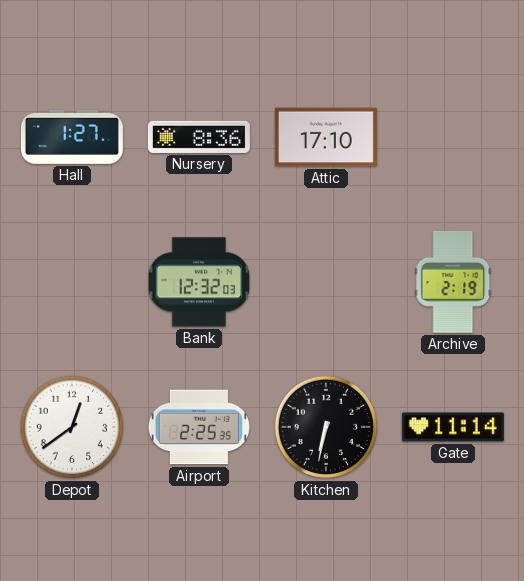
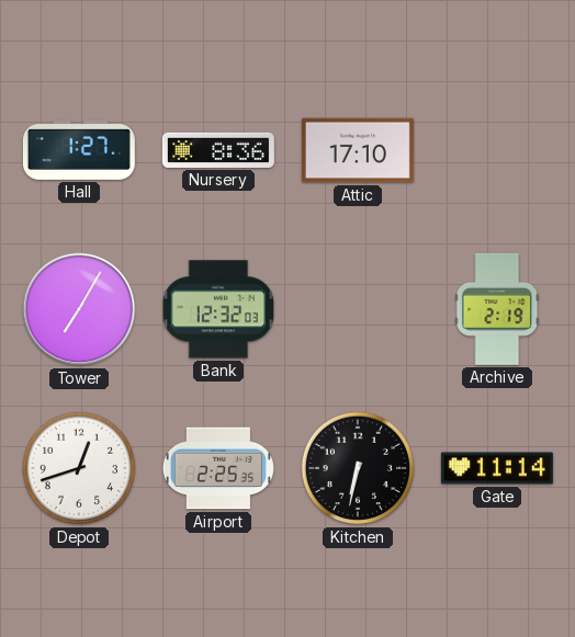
Tower: none -> 7:05
Depot: 12:39 -> 12:42
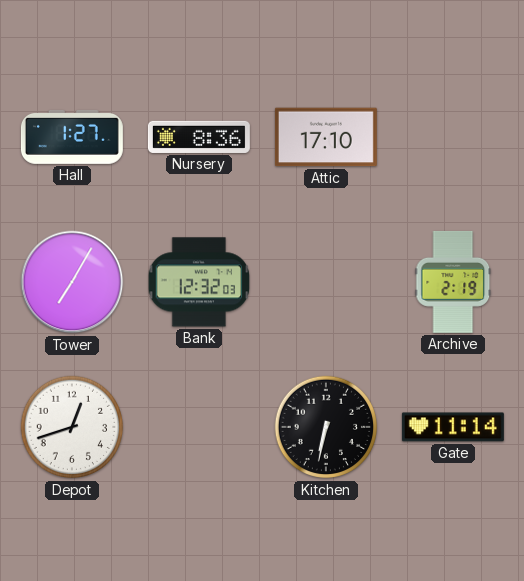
Airport: 2:25 -> none
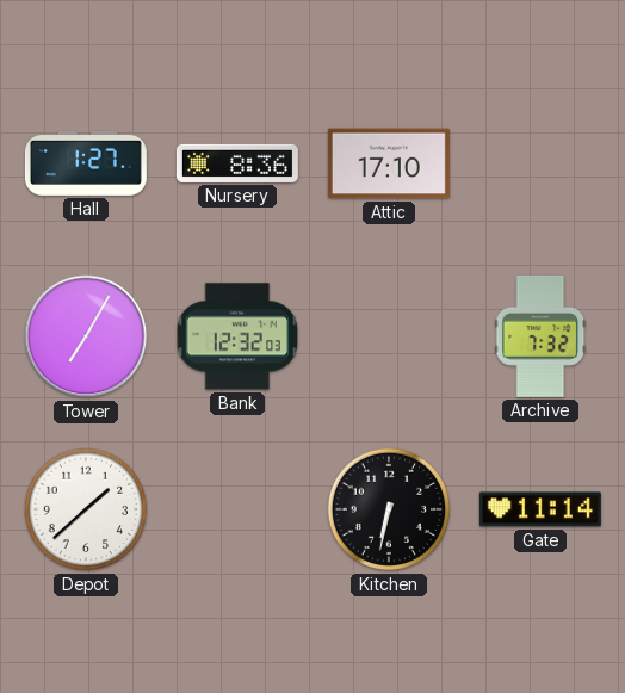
Archive: 2:19 -> 7:32
Depot: 12:42 -> 1:38
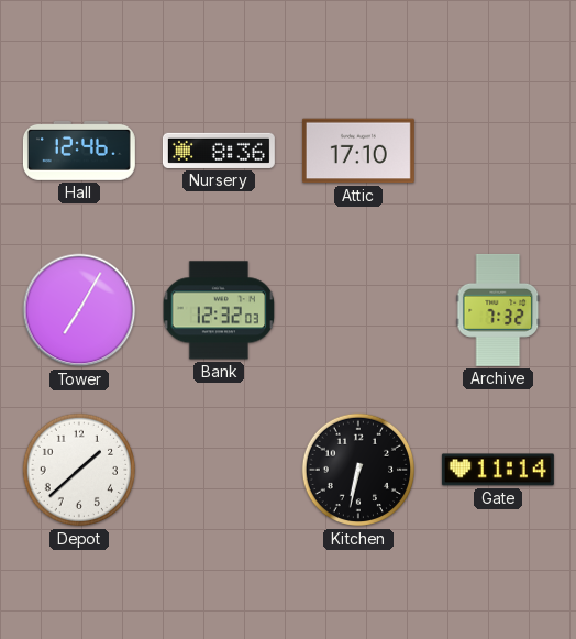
Hall: 1:27 -> 12:46
